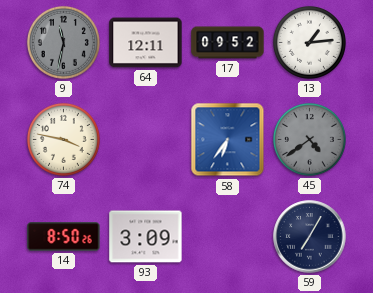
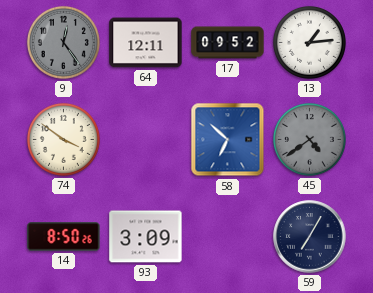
9: 11:32 -> 12:24
74: 3:47 -> 3:51
58: 6:36 -> 6:52
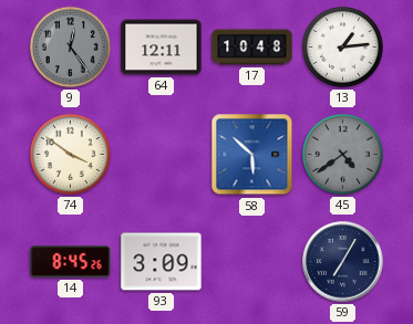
17: 09:52 -> 10:48
58: 6:52 -> 5:52
14: 8:50 -> 8:45
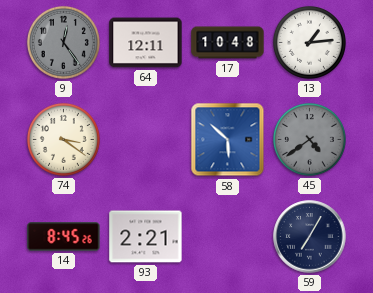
74: 3:51 -> 3:21
93: 3:09 -> 2:21
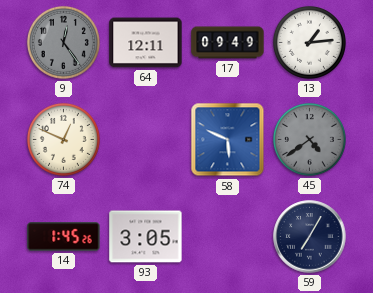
17: 10:48 -> 09:49
74: 3:21 -> 12:49
58: 5:52 -> 5:49
14: 8:45 -> 1:45
93: 2:21 -> 3:05
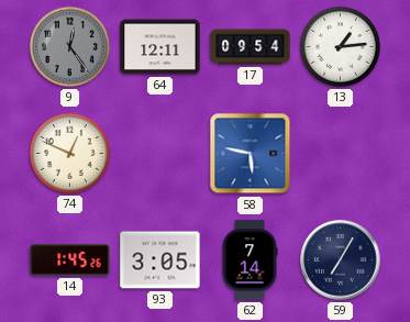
17: 09:49 -> 09:54
58: 5:49 -> 5:47
45: 4:39 -> none
62: none -> 7:14
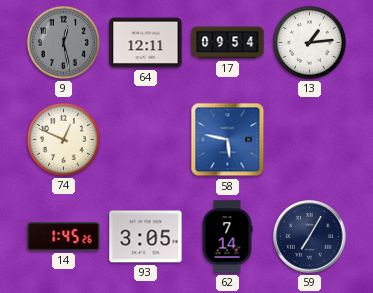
9: 12:24 -> 12:28
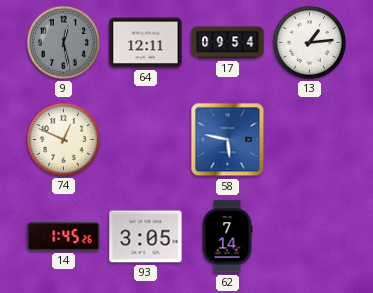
59: 7:05 -> none
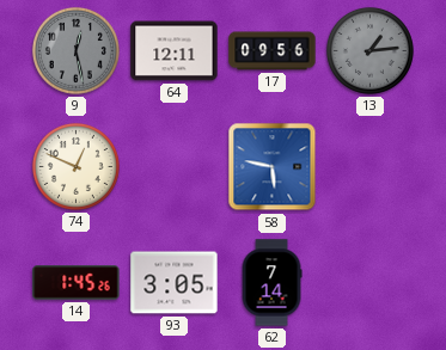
17: 09:54 -> 09:56
13 dial: white -> grey
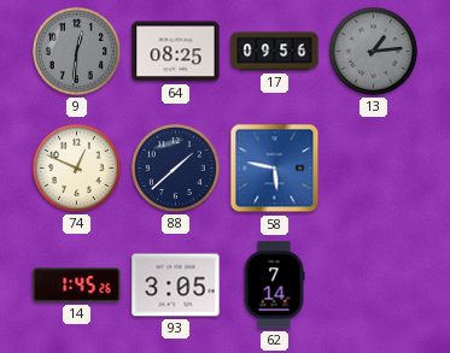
9: 12:28 -> 12:31
64: 12:11 -> 08:25
88: none -> 1:38
